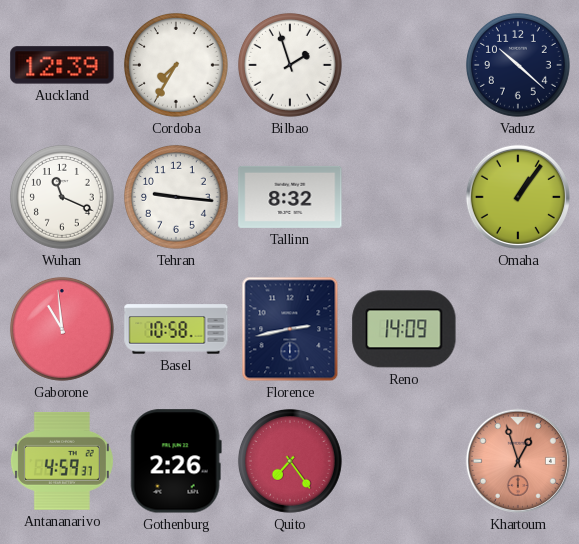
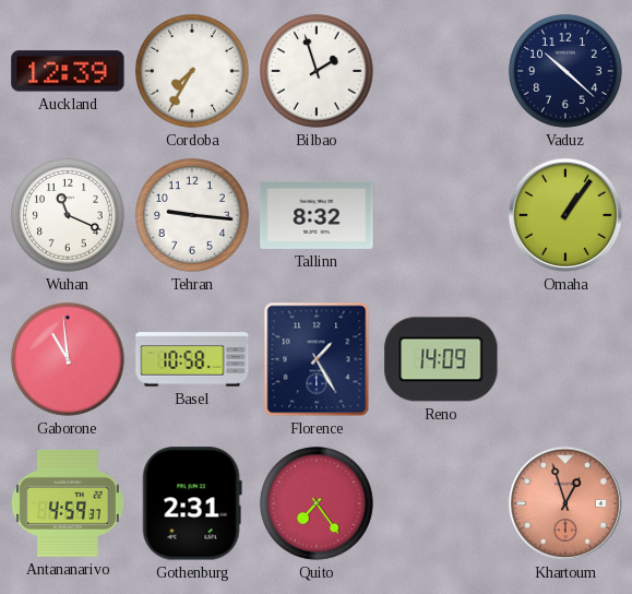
Florence: 2:43 -> 1:25
Gothenburg: 2:26 -> 2:31
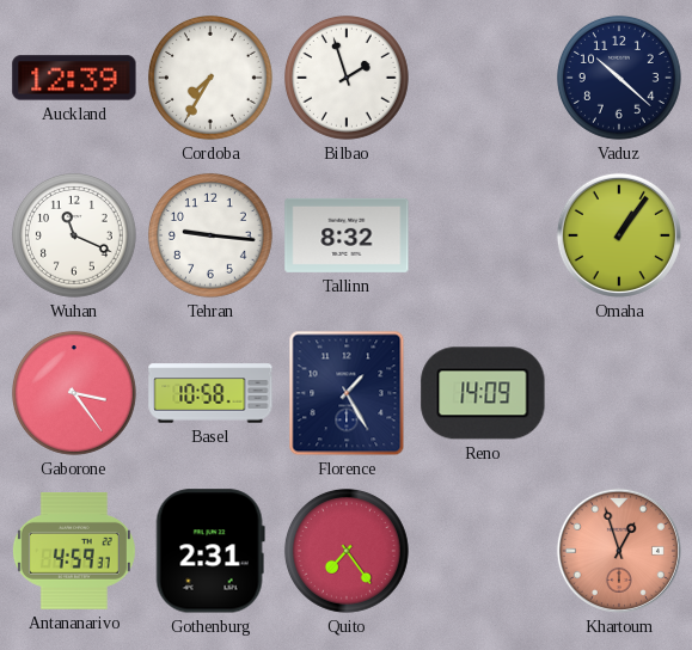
Gaborone: 10:59 -> 3:24
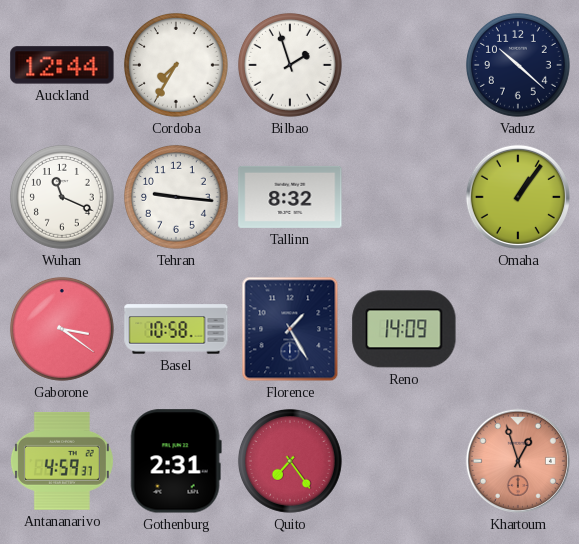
Auckland: 12:39 -> 12:44
Gaborone: 3:24 -> 3:21
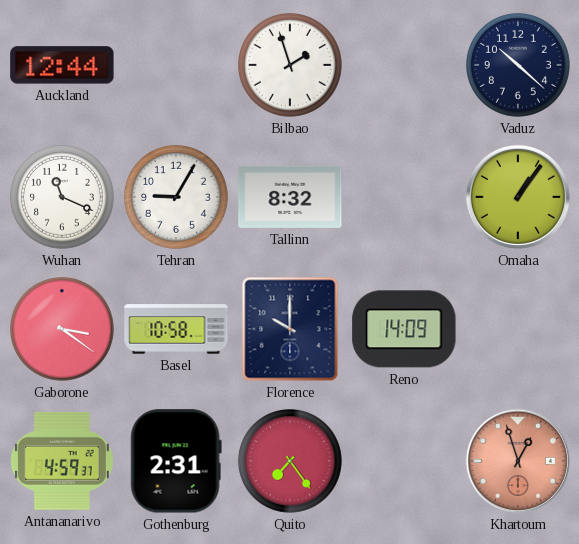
Cordoba: 7:35 -> none
Tehran: 9:16 -> 9:05
Florence: 1:25 -> 10:00
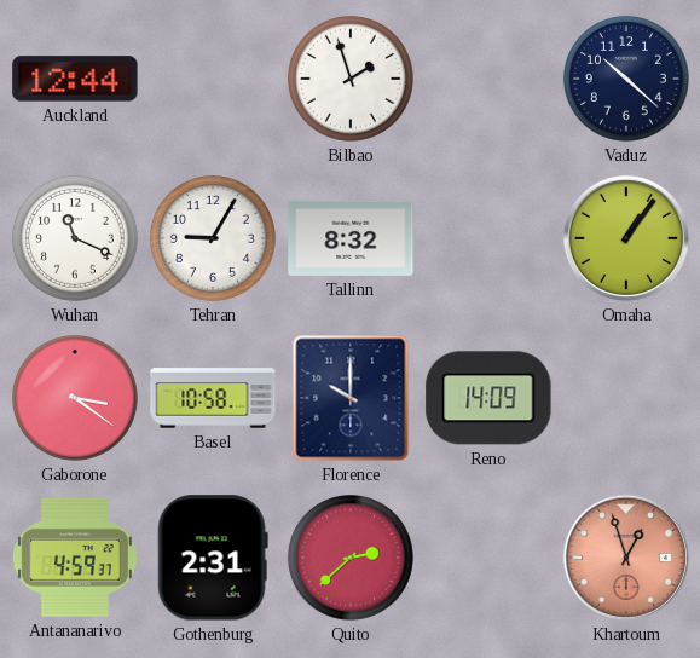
Quito: 7:24 -> 2:38
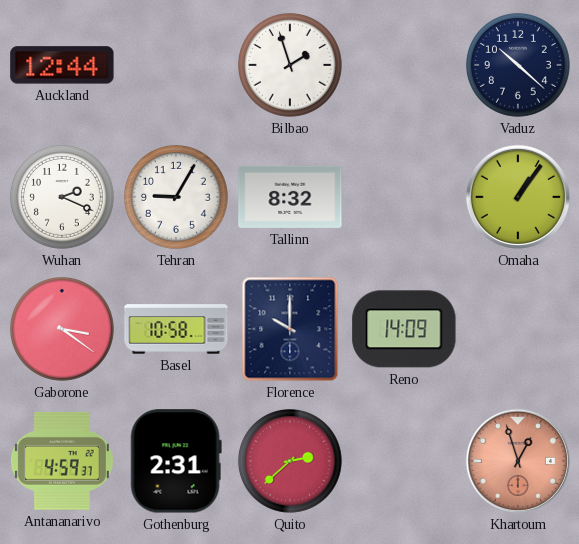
Wuhan: 11:19 -> 2:19
